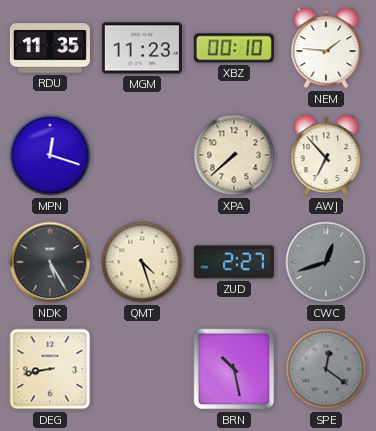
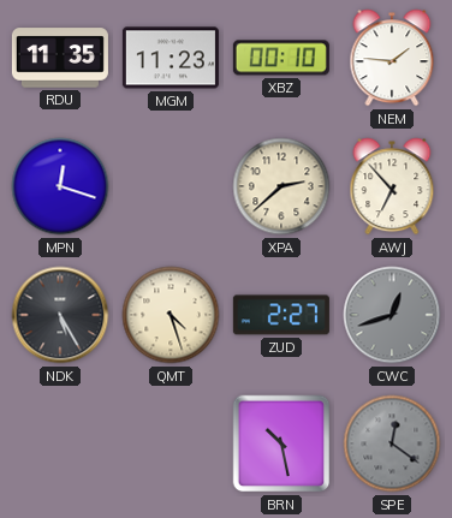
XPA: 7:38 -> 2:38
DEG: 8:43 -> none
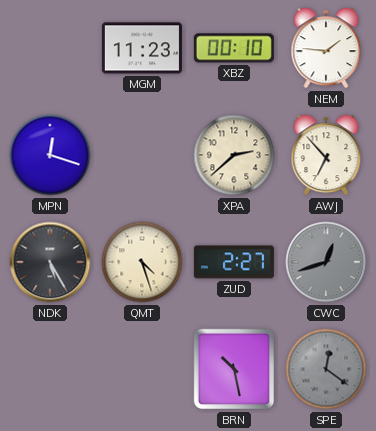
RDU: 11:35 -> none
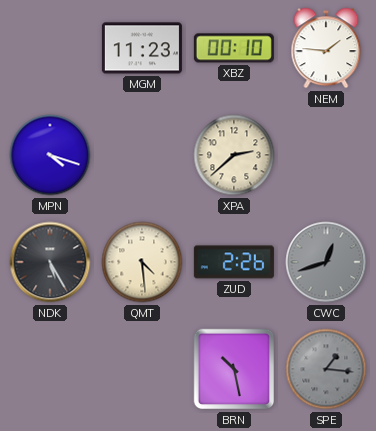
MPN: 12:18 -> 4:18
AWJ: 6:53 -> none
QMT: 4:27 -> 4:29
ZUD: 2:27 -> 2:26
SPE: 12:21 -> 1:16
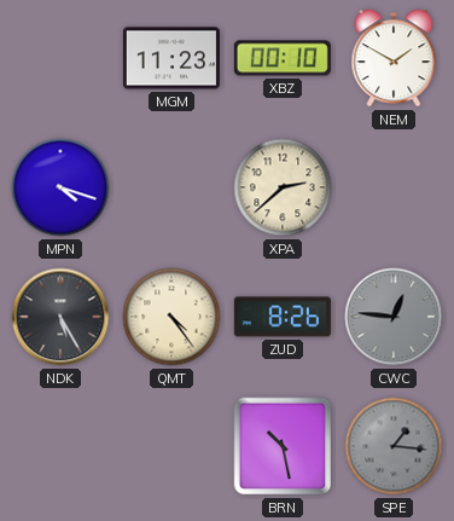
NEM: 1:46 -> 1:50
QMT: 4:29 -> 4:24
ZUD: 2:26 -> 8:26
CWC: 12:42 -> 12:46
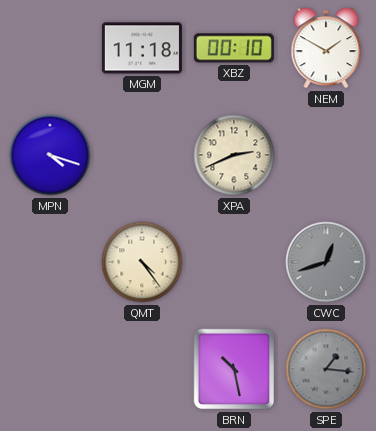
MGM: 11:23 -> 11:18
XPA: 2:38 -> 2:41
NDK: 5:25 -> none
ZUD: 8:26 -> none
CWC: 12:46 -> 12:42
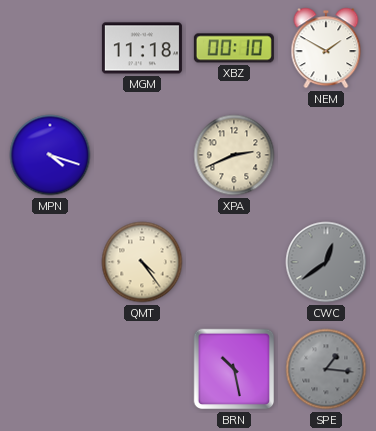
CWC: 12:42 -> 12:39
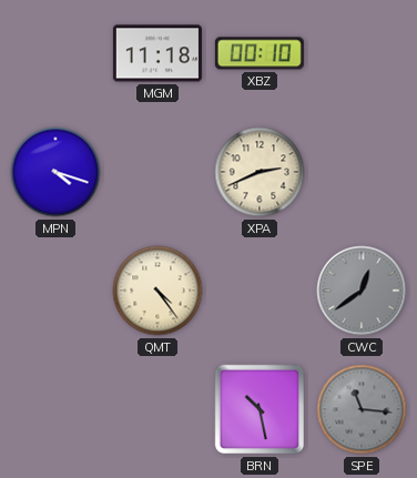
NEM: 1:50 -> none
SPE: 1:16 -> 11:16
